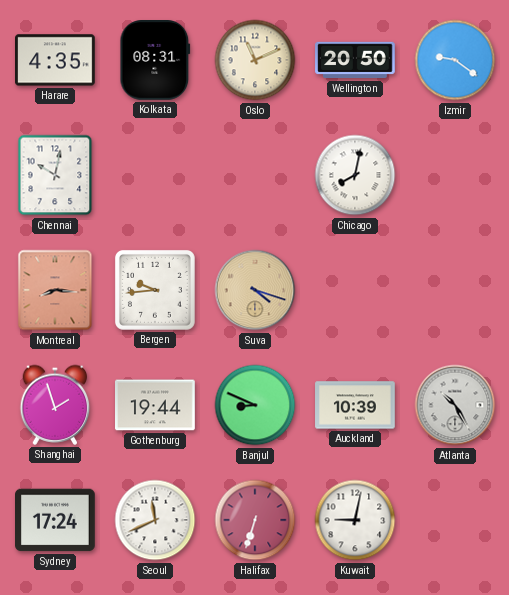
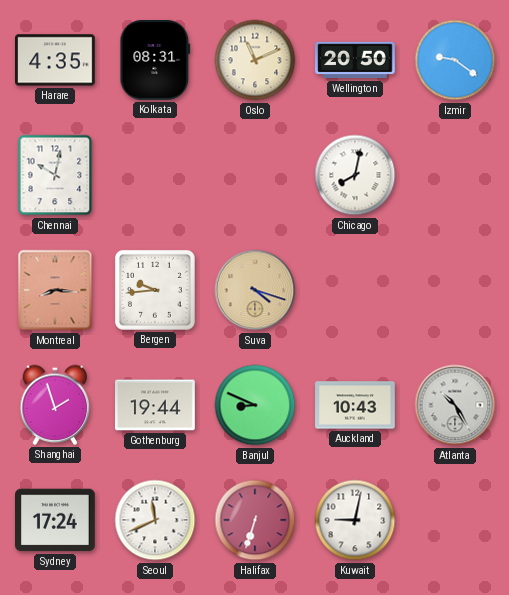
Auckland: 10:39 -> 10:43
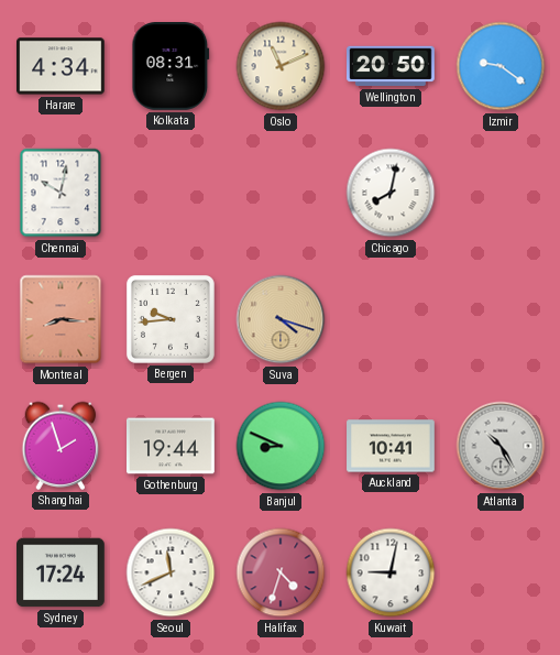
Harare: 4:35 -> 4:34
Auckland: 10:43 -> 10:41
Halifax: 6:33 -> 4:33
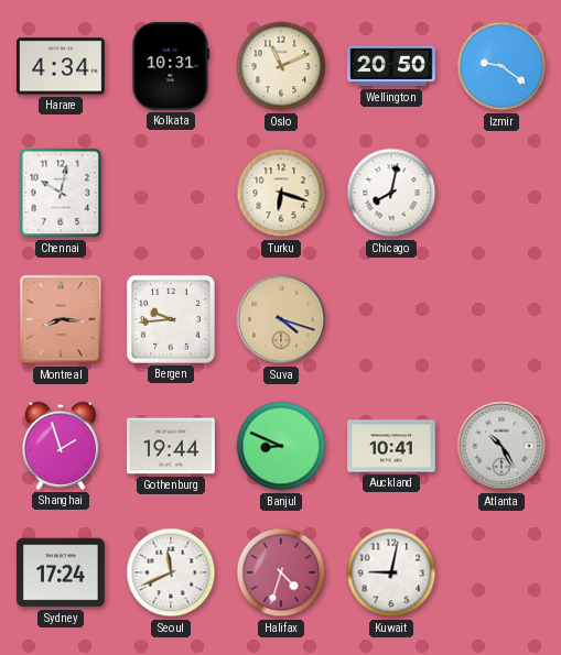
Kolkata: 08:31 -> 10:31
Turku: none -> 6:18
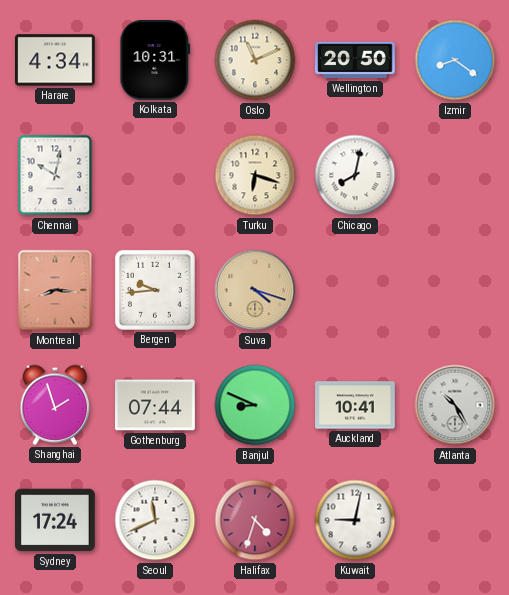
Izmir: 9:21 -> 8:21
Gothenburg: 19:44 -> 07:44
